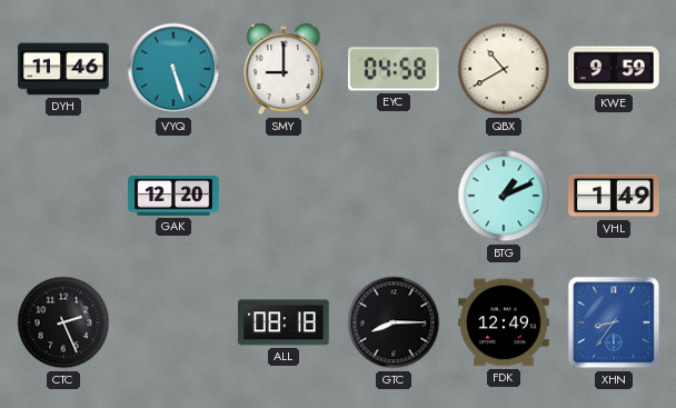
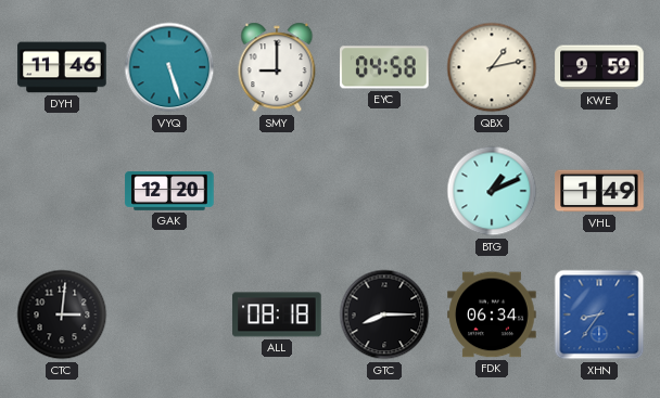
QBX: 10:40 -> 1:13
CTC: 2:26 -> 3:01
FDK: 12:49 -> 06:34
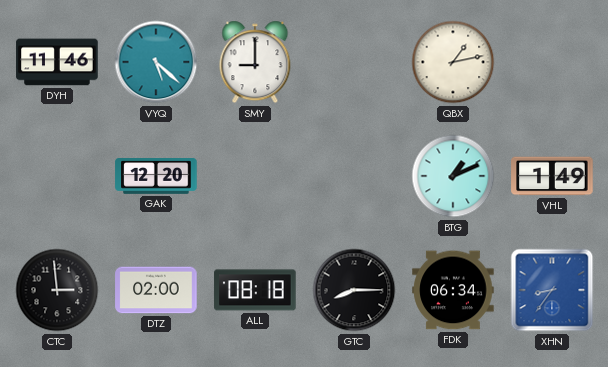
VYQ: 5:27 -> 5:22
EYC: 04:58 -> none
KWE: 9:59 -> none
CTC: 3:01 -> 2:59
DTZ: none -> 02:00
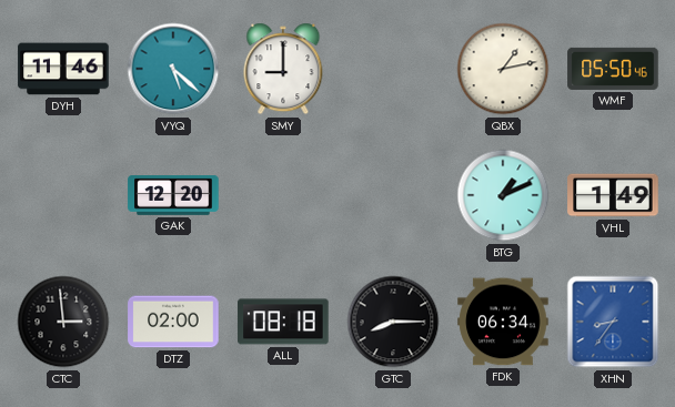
WMF: none -> 05:50
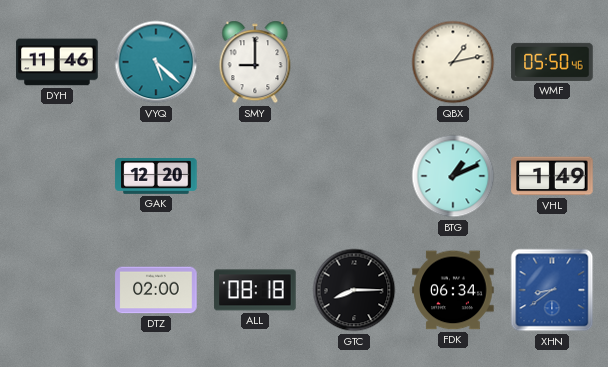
CTC: 2:59 -> none
XHN: 8:36 -> 8:39
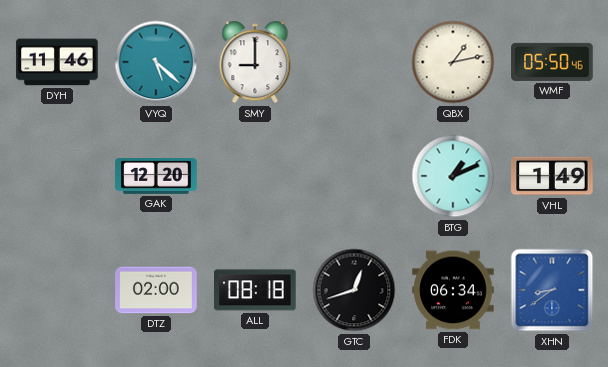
GTC: 8:15 -> 12:42
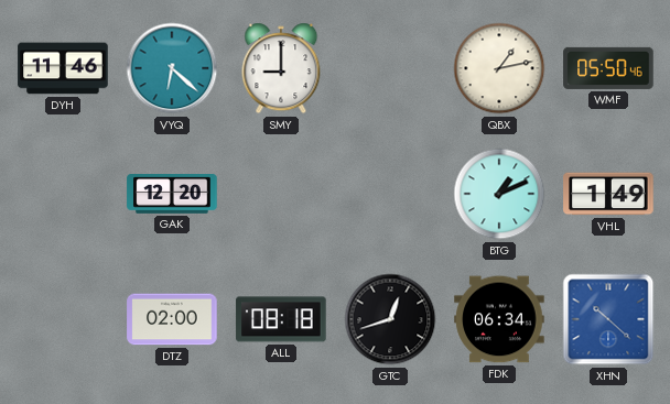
VYQ: 5:22 -> 6:22
XHN: 8:39 -> 10:22
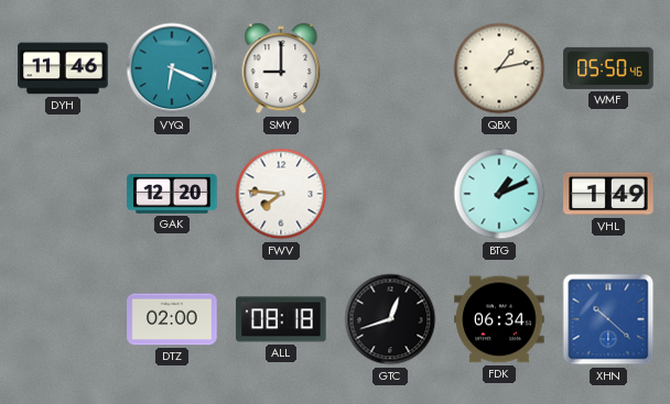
VYQ: 6:22 -> 6:19
FWV: none -> 7:46
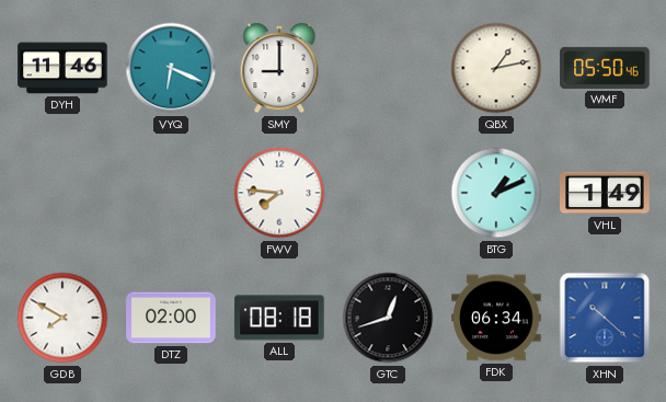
GAK: 12:20 -> none
GDB: none -> 7:50
